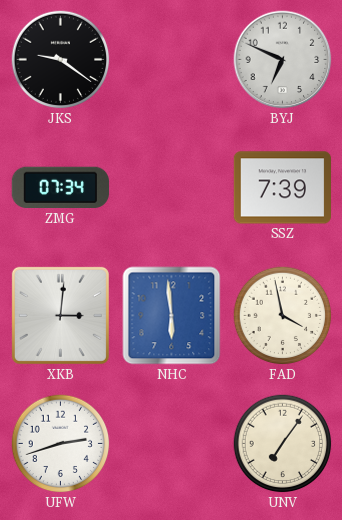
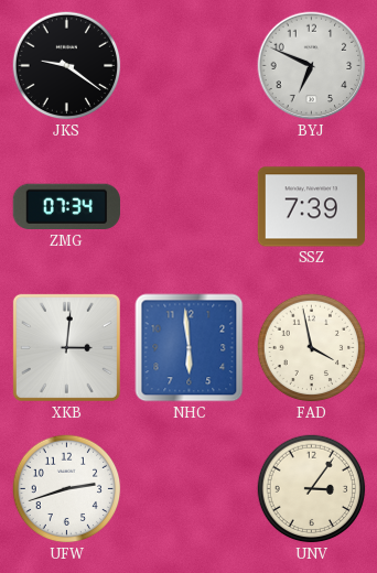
UNV: 7:06 -> 3:06
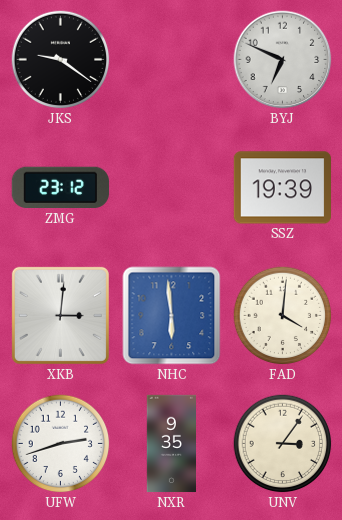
ZMG: 07:34 -> 23:12
SSZ: 7:39 -> 19:39
FAD: 3:58 -> 4:01
NXR: none -> 9:35
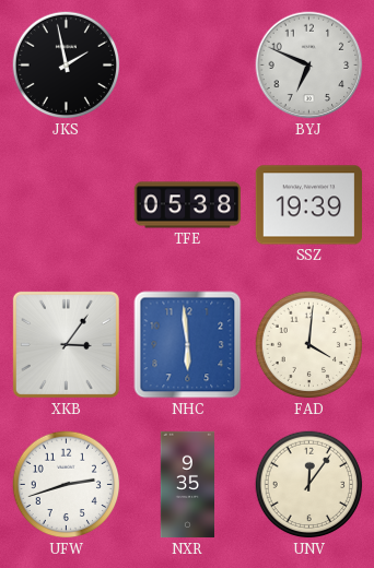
JKS: 9:21 -> 1:58
ZMG: 23:12 -> none
TFE: none -> 05:38
XKB: 3:01 -> 3:06
UNV: 3:06 -> 12:06
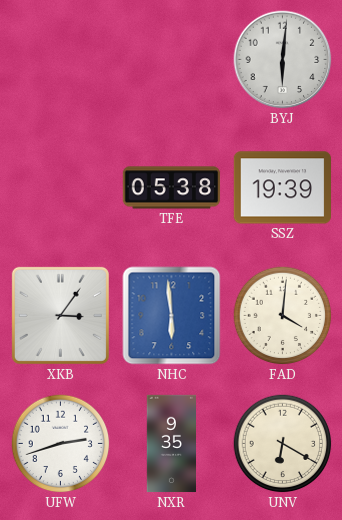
JKS: 1:58 -> none
BYJ: 6:49 -> 6:01
UNV: 12:06 -> 6:20
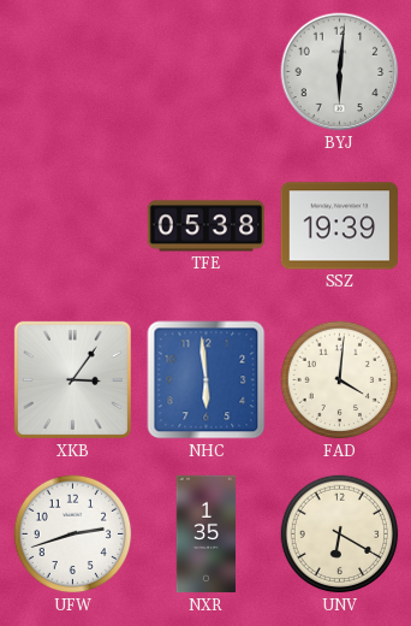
NXR: 9:35 -> 1:35
